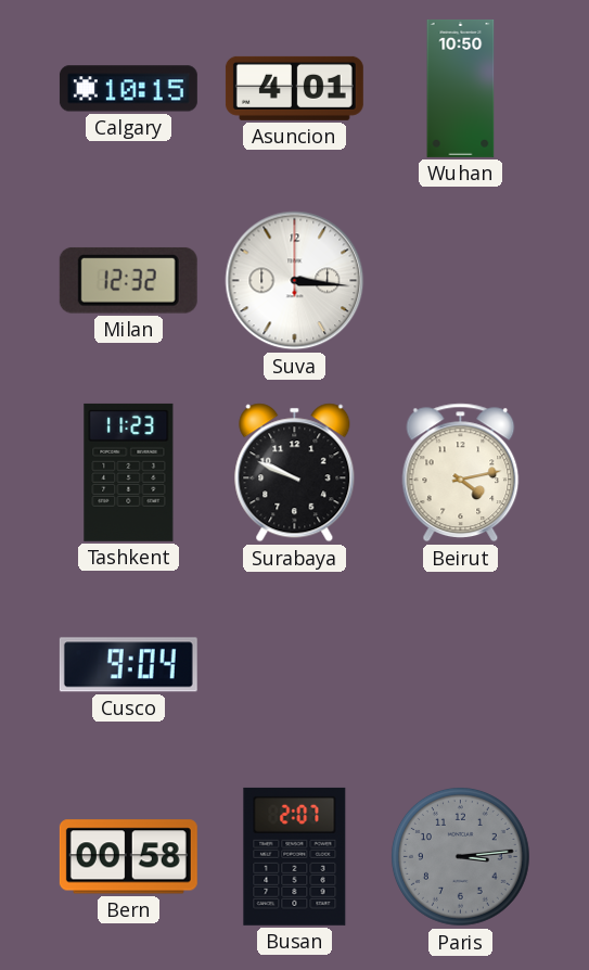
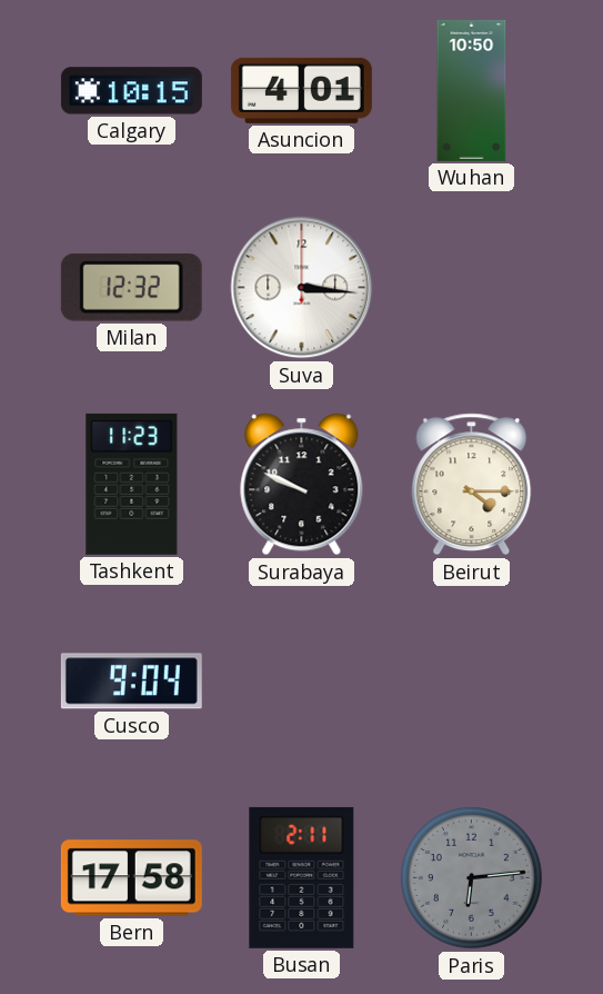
Beirut: 4:13 -> 4:15
Bern: 00:58 -> 17:58
Busan: 2:07 -> 2:11
Paris: 3:14 -> 6:14
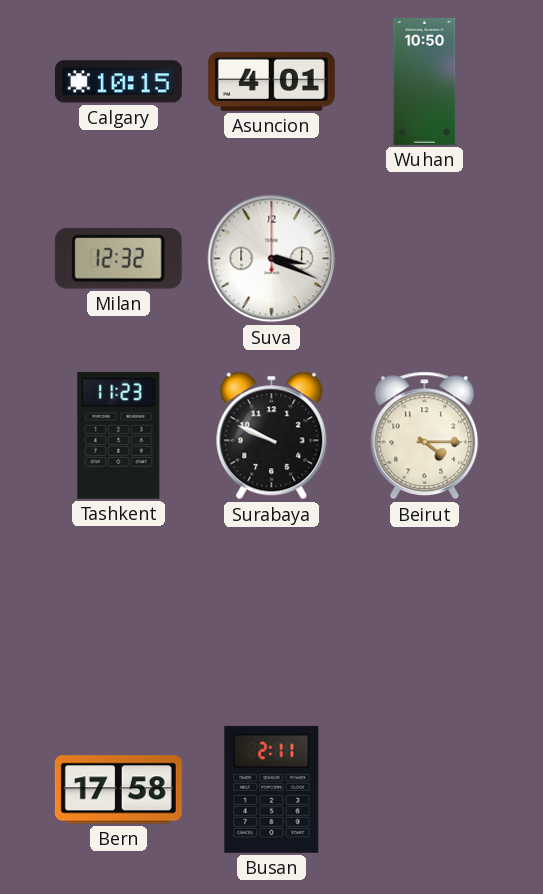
Suva: 3:16 -> 3:19
Cusco: 9:04 -> none
Paris: 6:14 -> none
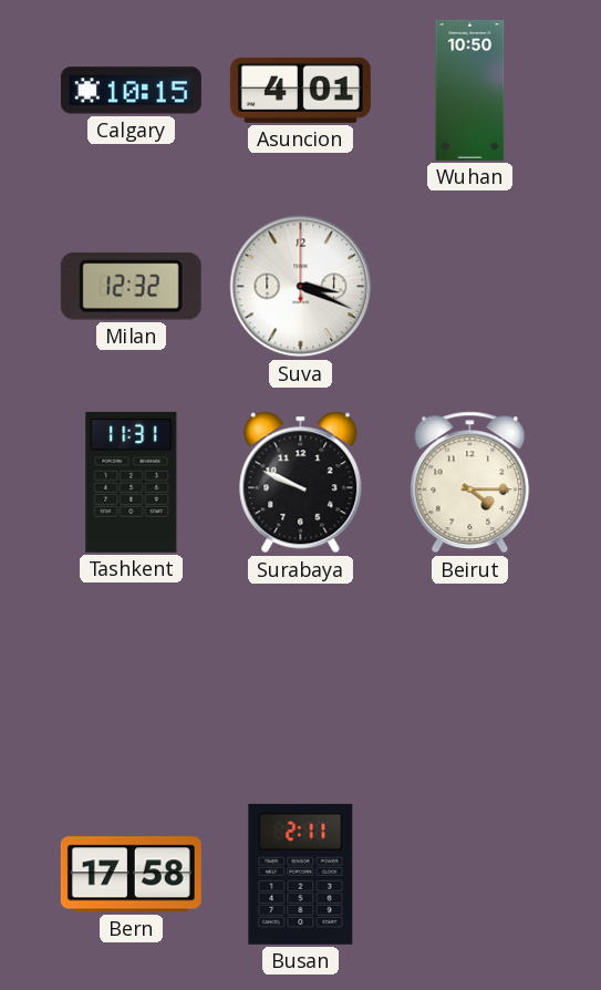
Tashkent: 11:23 -> 11:31
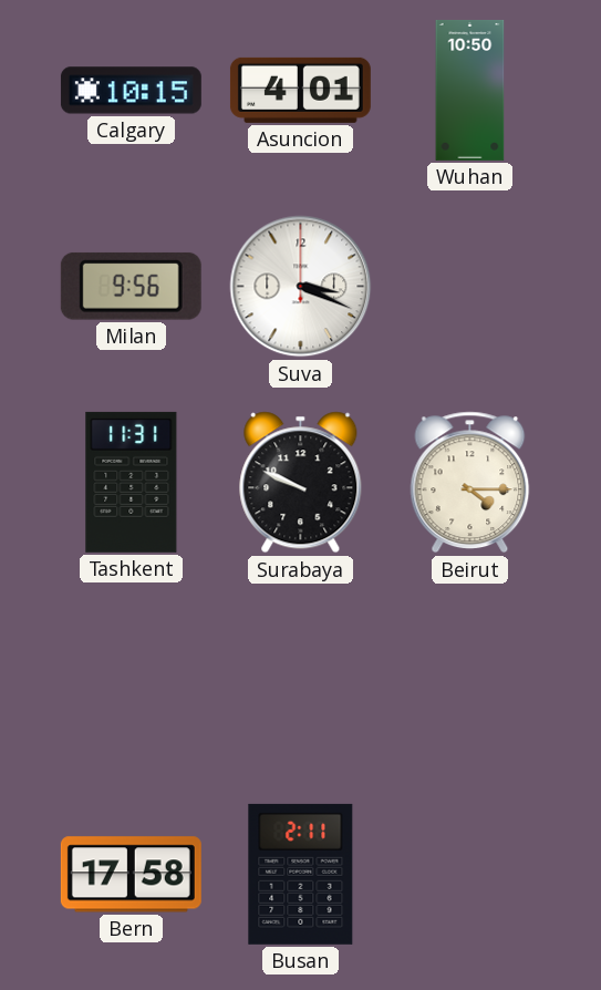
Milan: 12:32 -> 9:56
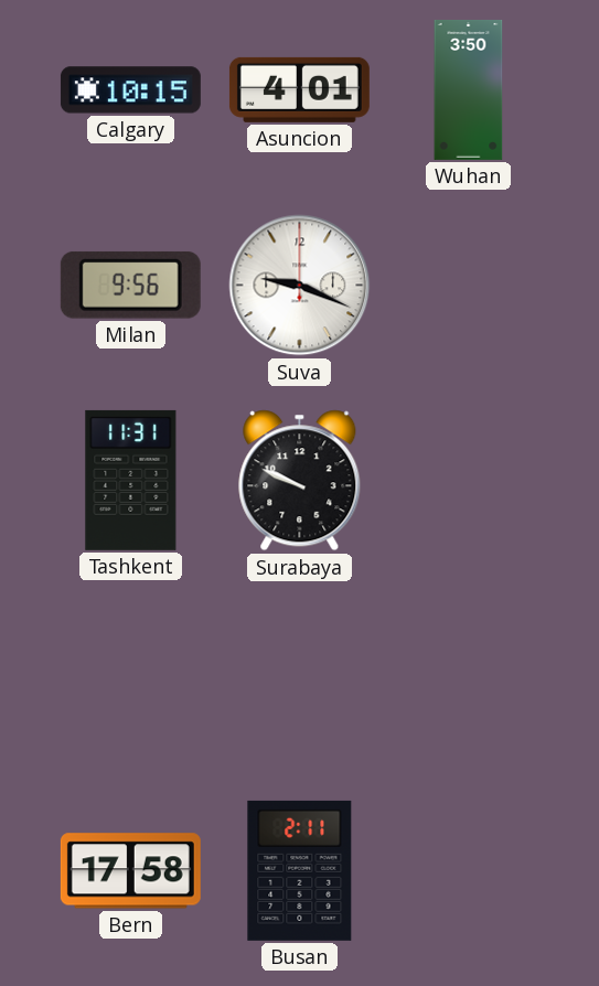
Wuhan: 10:50 -> 3:50
Suva: 3:19 -> 9:19
Beirut: 4:15 -> none
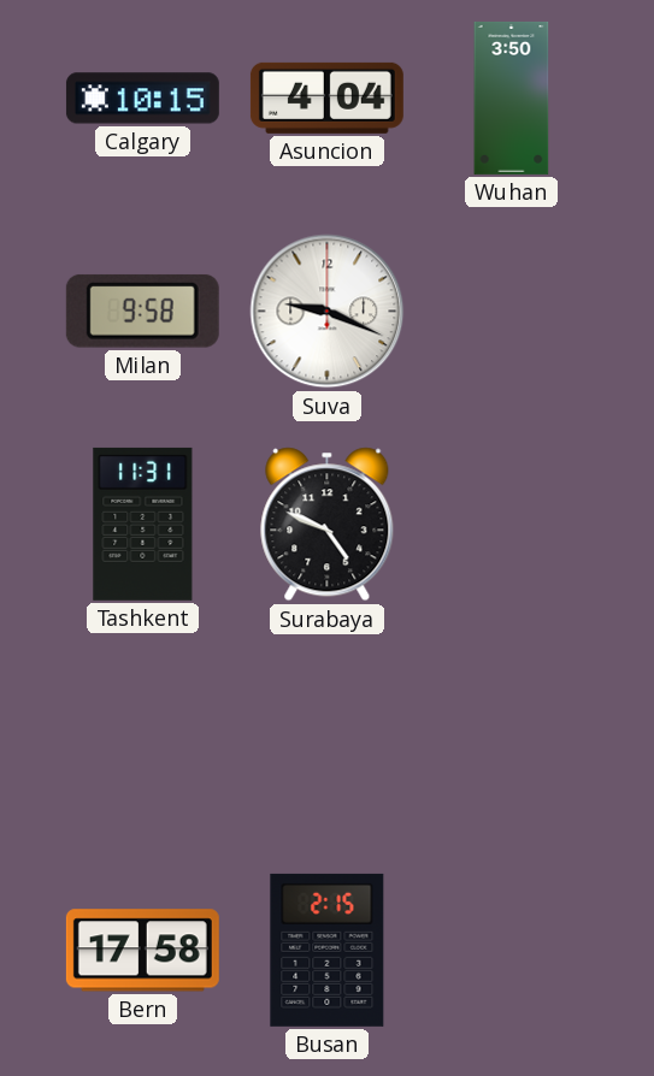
Asuncion: 4:01 -> 4:04
Milan: 9:56 -> 9:58
Surabaya: 9:49 -> 4:49
Busan: 2:11 -> 2:15
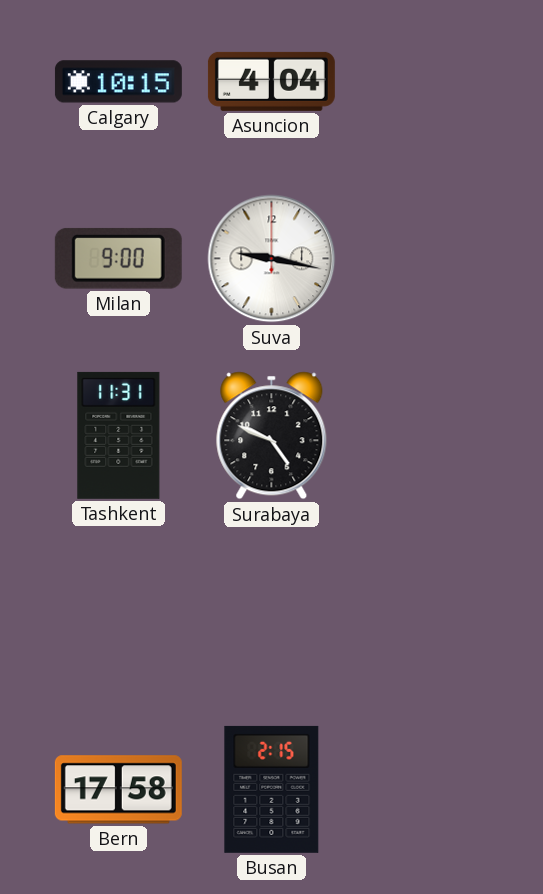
Wuhan: 3:50 -> none
Milan: 9:58 -> 9:00
Suva: 9:19 -> 9:17
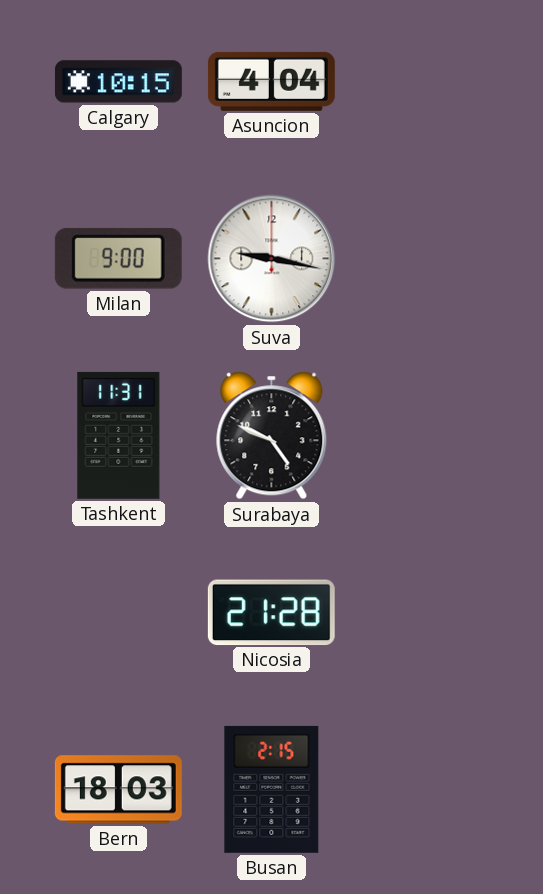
Nicosia: none -> 21:28
Bern: 17:58 -> 18:03
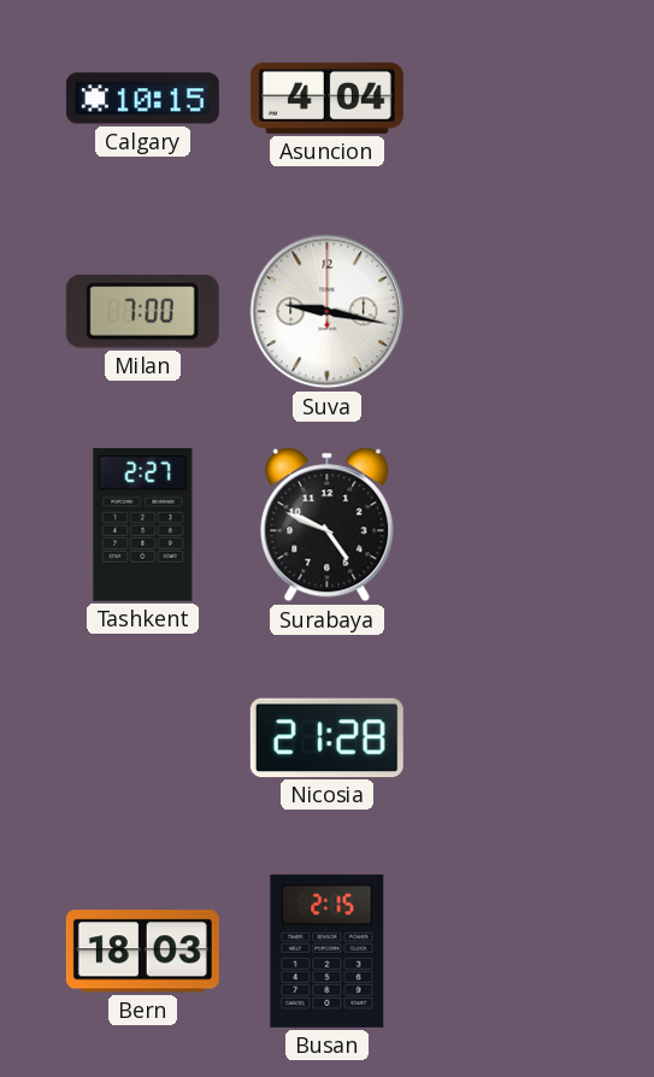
Milan: 9:00 -> 7:00
Tashkent: 11:31 -> 2:27
